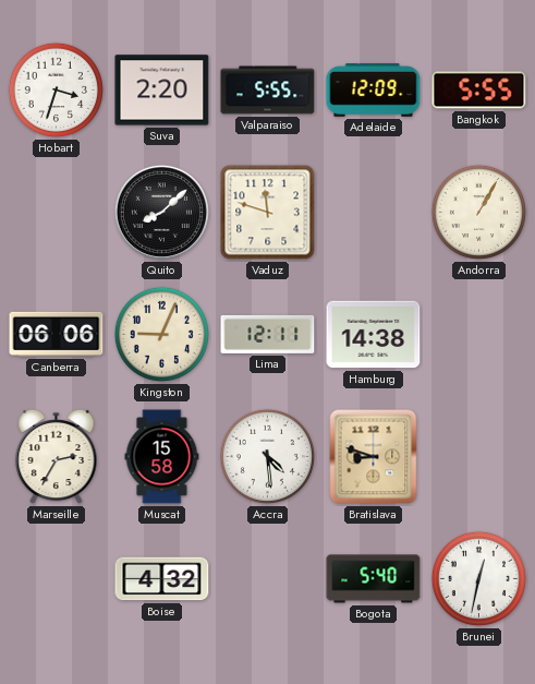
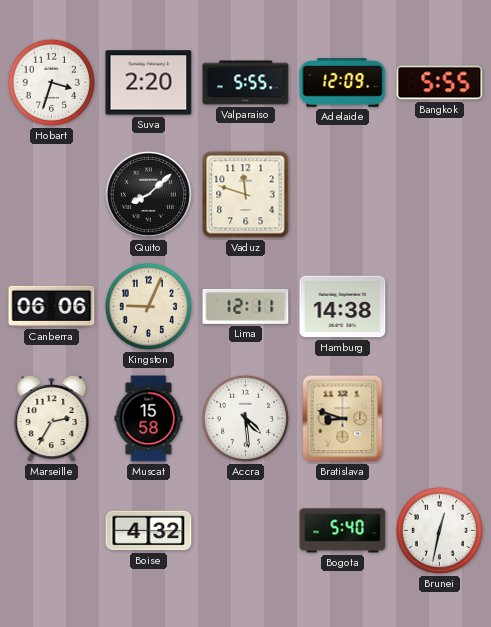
Andorra: 1:05 -> none
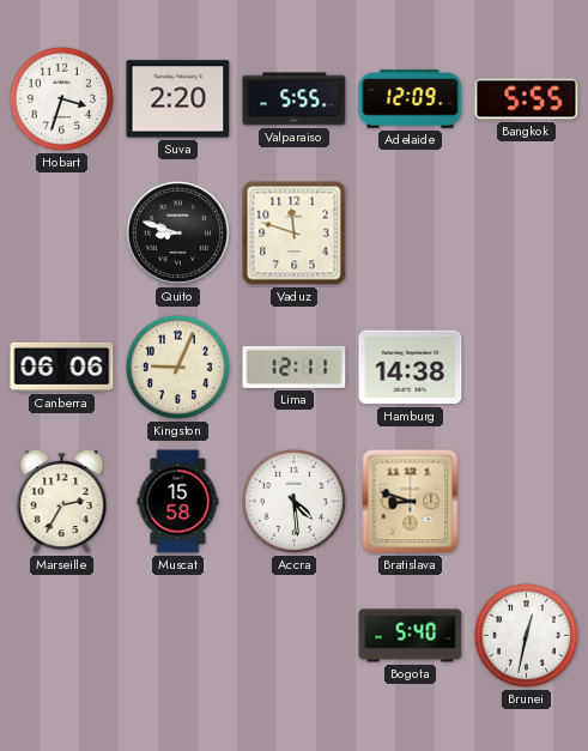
Quito: 8:08 -> 8:48
Boise: 4:32 -> none
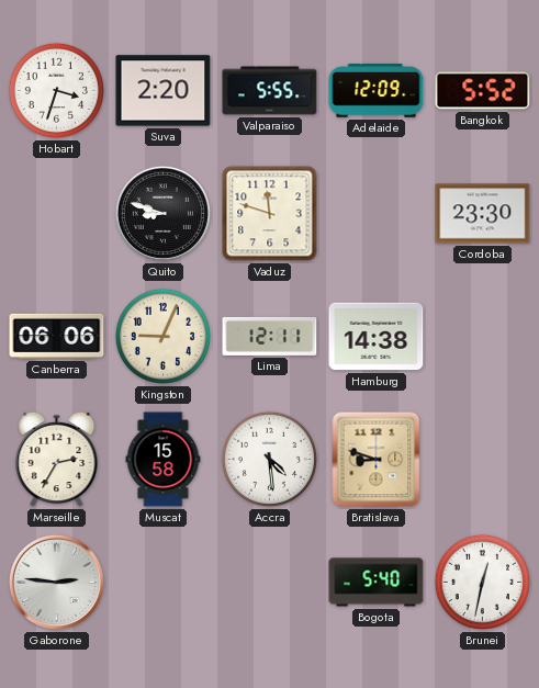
Bangkok: 5:55 -> 5:52
Cordoba: none -> 23:30
Gaborone: none -> 2:46
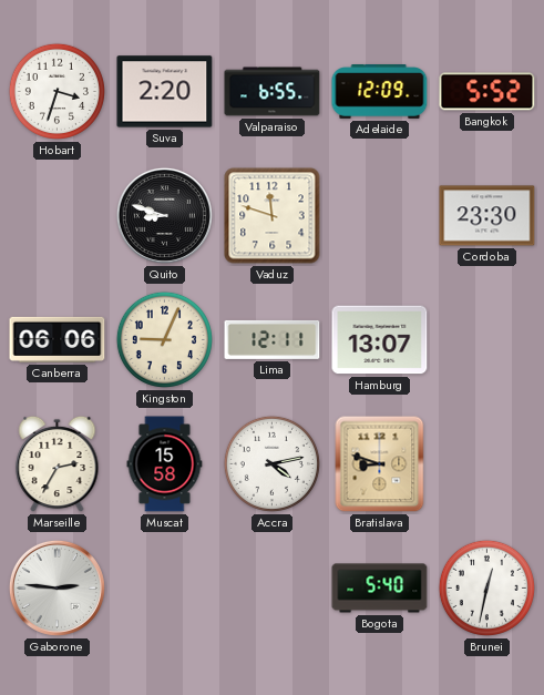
Valparaiso: 5:55 -> 6:55
Hamburg: 14:38 -> 13:07
Accra: 4:29 -> 4:13
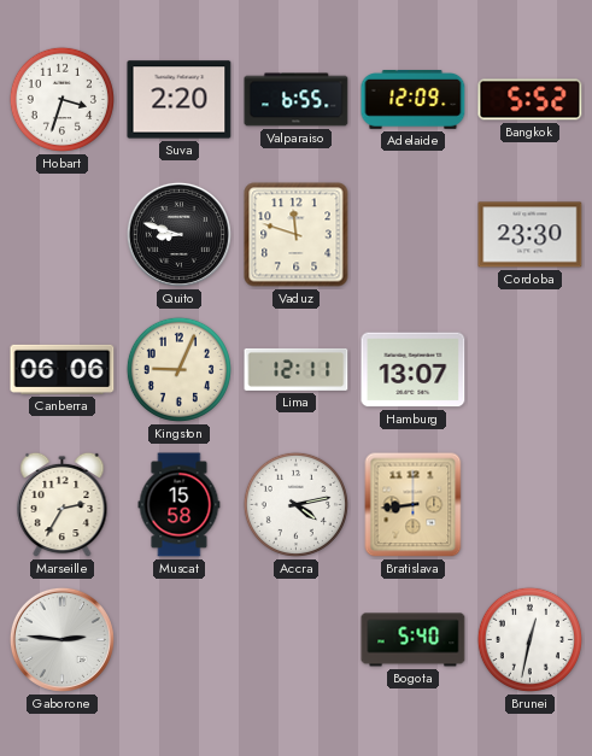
Bratislava: 8:48 -> 8:44
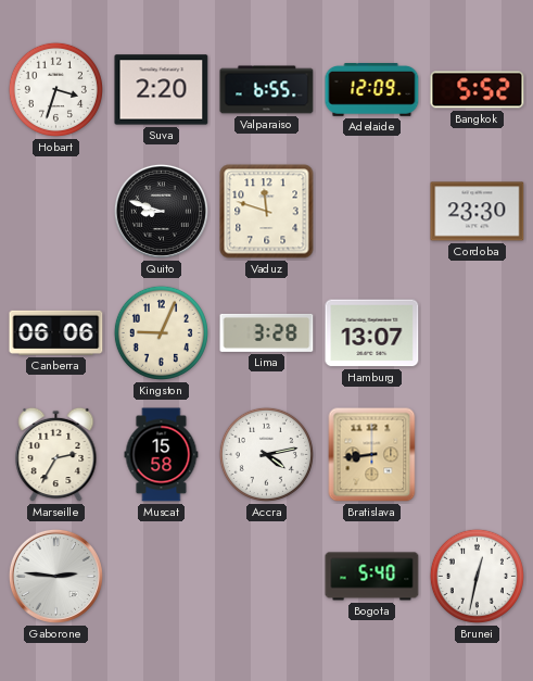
Lima: 12:11 -> 3:28
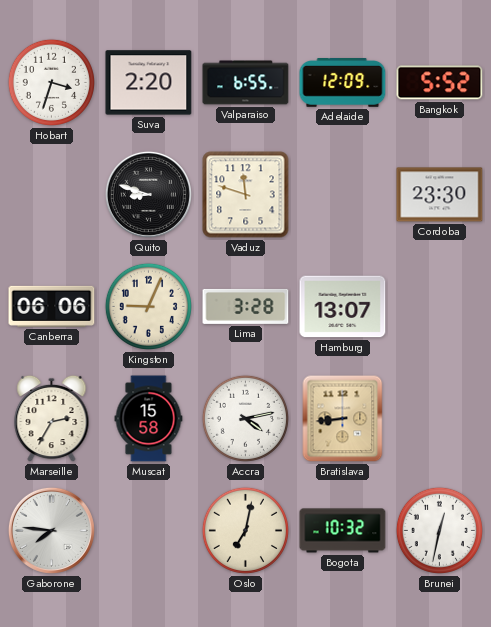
Gaborone: 2:46 -> 7:46
Oslo: none -> 7:02
Bogota: 5:40 -> 10:32
